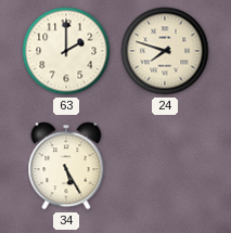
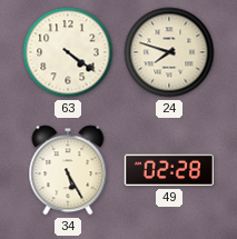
63: 2:00 -> 4:21
49: none -> 02:28
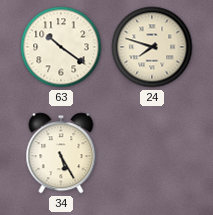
63: 4:21 -> 10:21
49: 02:28 -> none
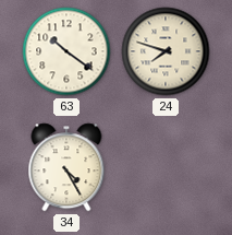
34: 5:25 -> 4:25
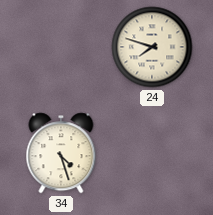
63: 10:21 -> none
34: 4:25 -> 4:27
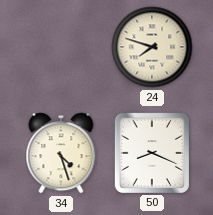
50: none -> 8:19
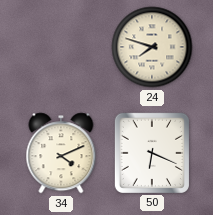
34: 4:27 -> 4:11
50: 8:19 -> 6:19
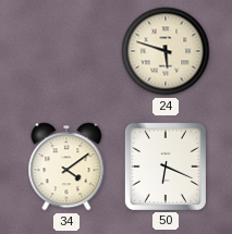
24: 7:48 -> 5:48
34: 4:11 -> 4:09
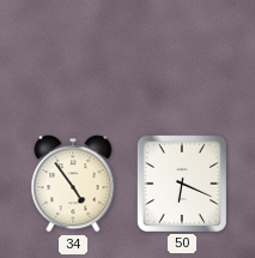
24: 5:48 -> none
34: 4:09 -> 4:54
